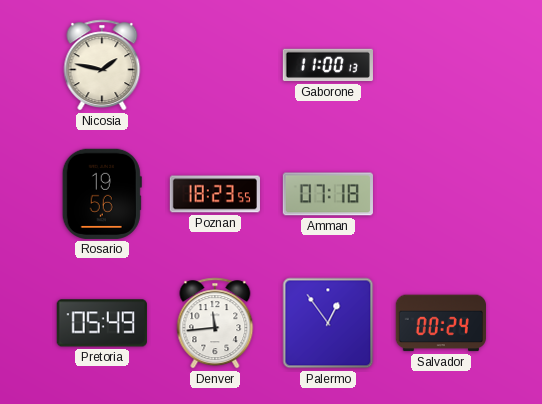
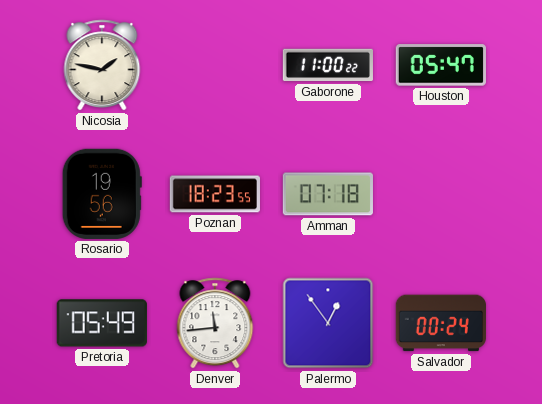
Gaborone: 11:00:13 -> 11:00:22
Houston: none -> 05:47
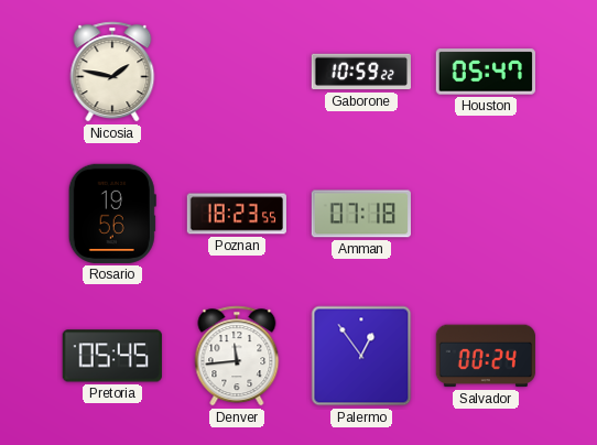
Gaborone: 11:00 -> 10:59
Pretoria: 05:49 -> 05:45
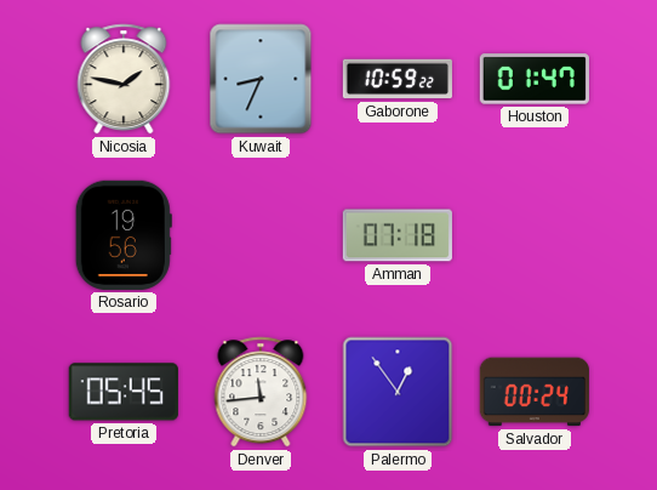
Kuwait: none -> 8:34
Houston: 05:47 -> 01:47
Poznan: 18:23 -> none
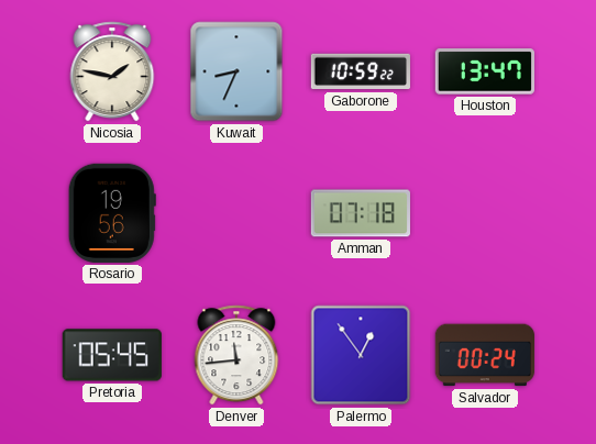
Houston: 01:47 -> 13:47
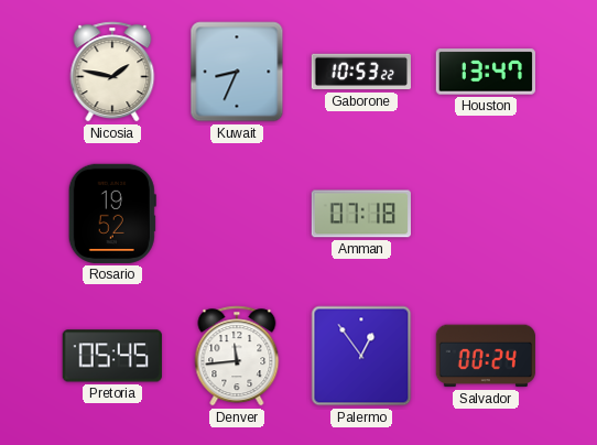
Gaborone: 10:59 -> 10:53
Rosario: 19:56 -> 19:52
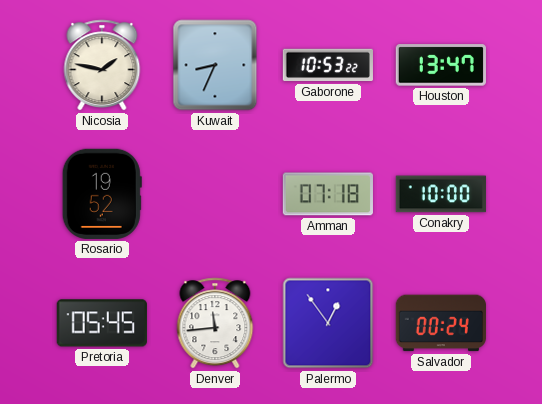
Conakry: none -> 10:00
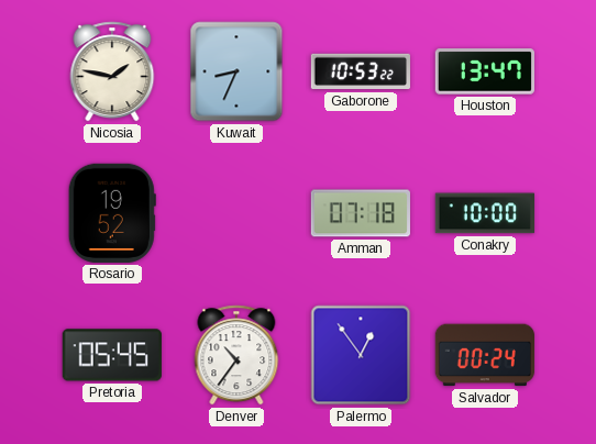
Denver: 11:44 -> 10:36
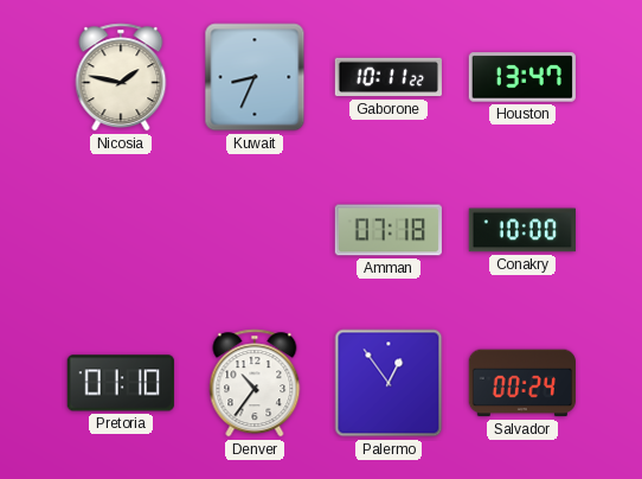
Gaborone: 10:53 -> 10:11
Rosario: 19:52 -> none
Pretoria: 05:45 -> 01:10
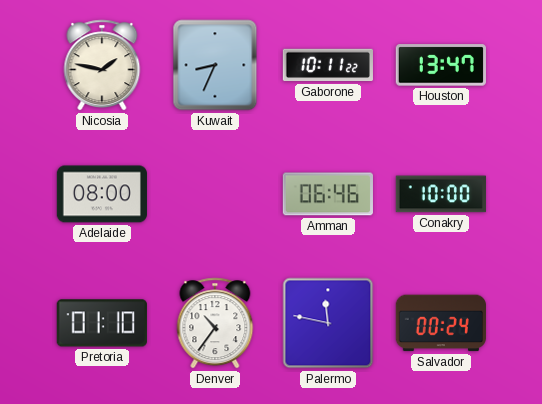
Adelaide: none -> 08:00
Amman: 07:18 -> 06:46
Palermo: 12:54 -> 11:47
